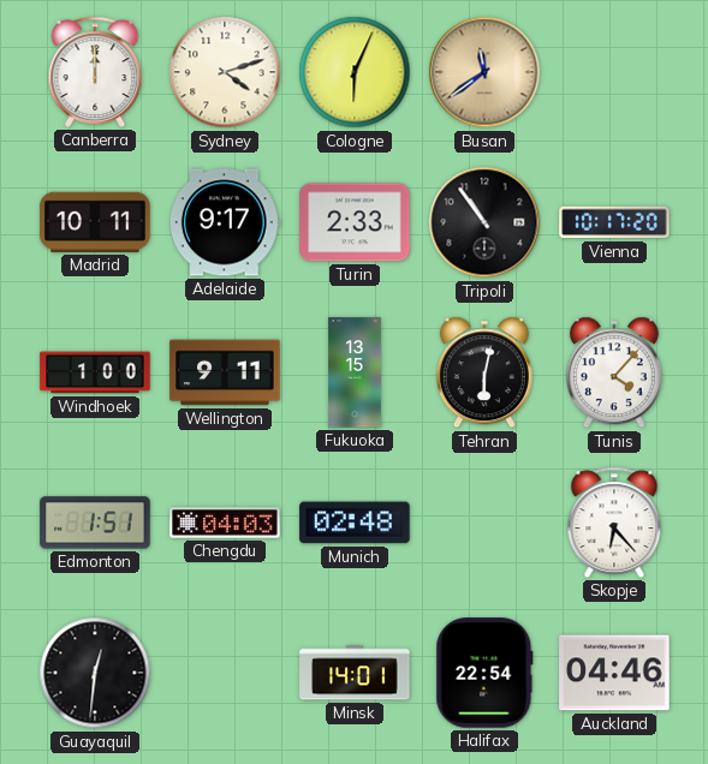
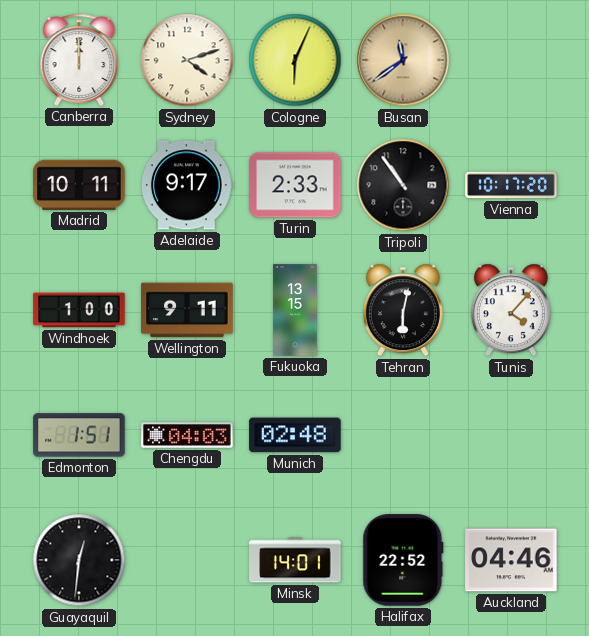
Skopje: 6:23 -> none
Halifax: 22:54 -> 22:52
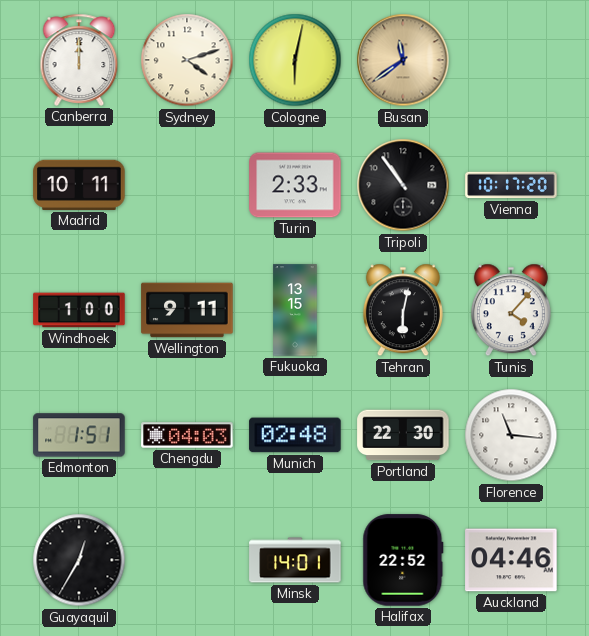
Cologne: 6:04 -> 6:02
Adelaide: 9:17 -> none
Portland: none -> 22:30
Florence: none -> 11:16
Guayaquil: 12:31 -> 12:35
